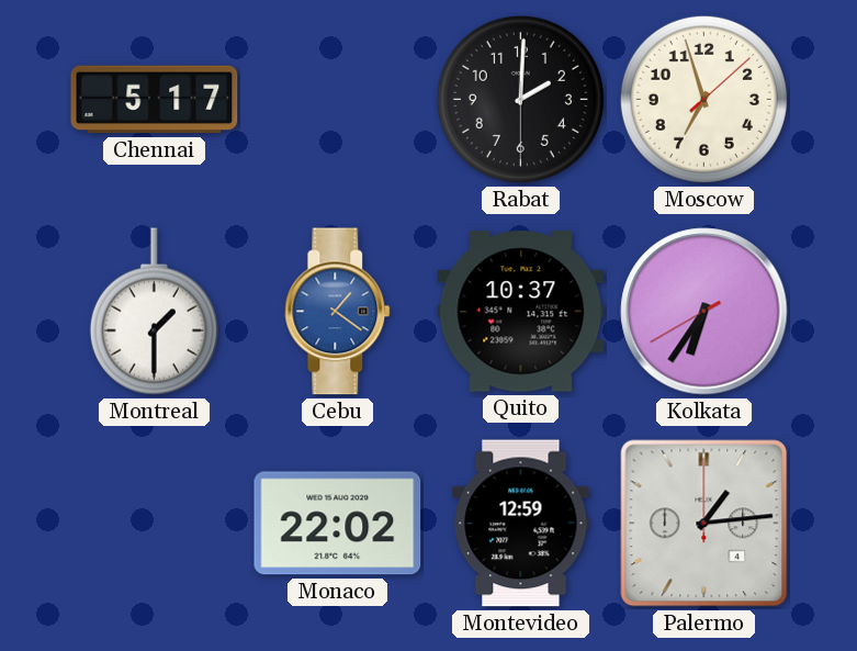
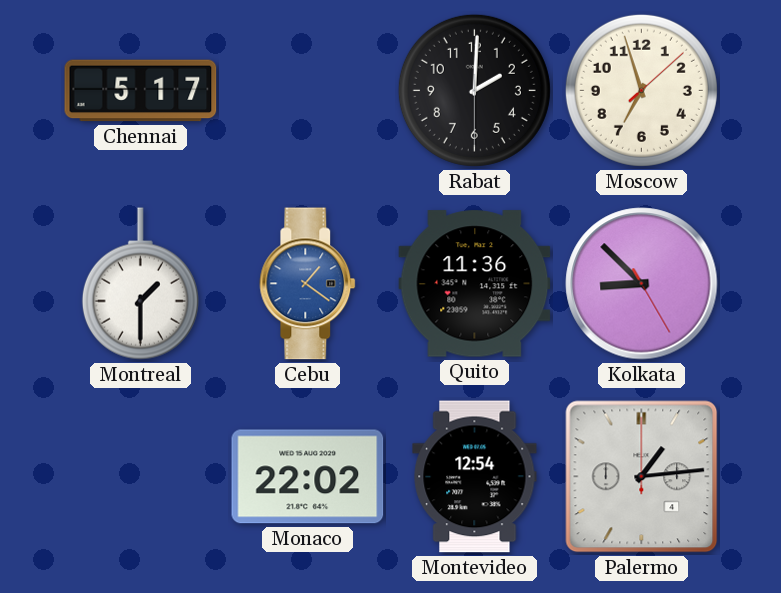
Quito: 10:37 -> 11:36
Kolkata: 6:35 -> 8:52
Montevideo: 12:59 -> 12:54
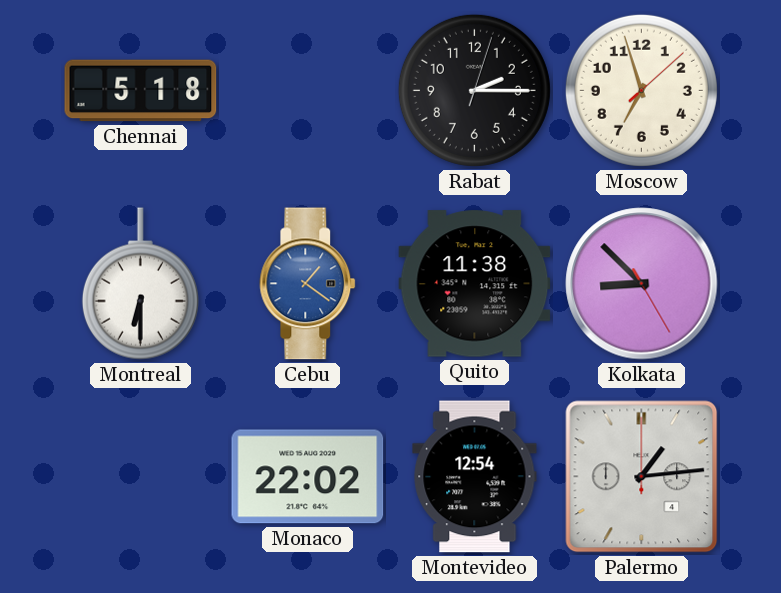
Chennai: 5:17 -> 5:18
Rabat: 2:00 -> 2:15
Montreal: 1:30 -> 6:30
Quito: 11:36 -> 11:38
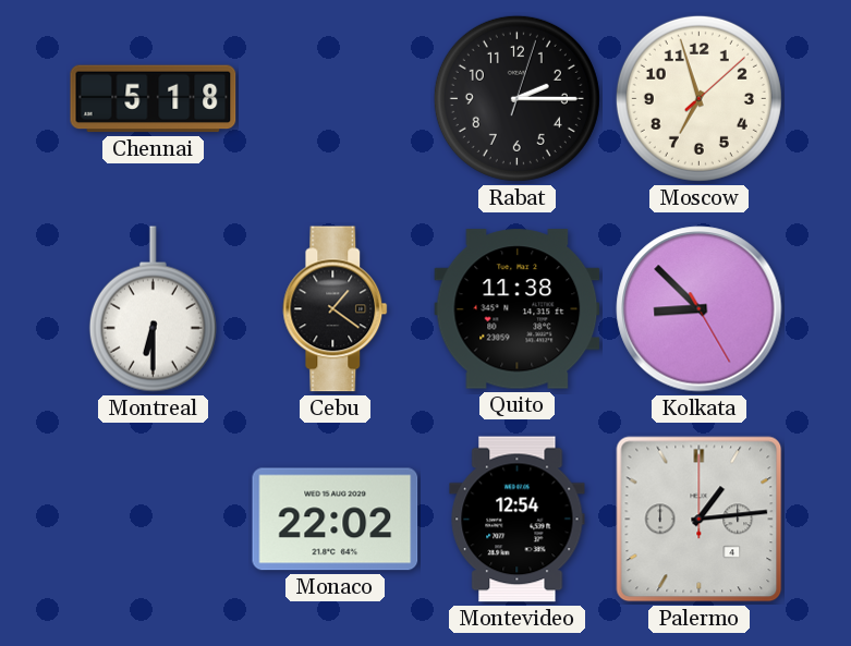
Cebu dial: blue -> black
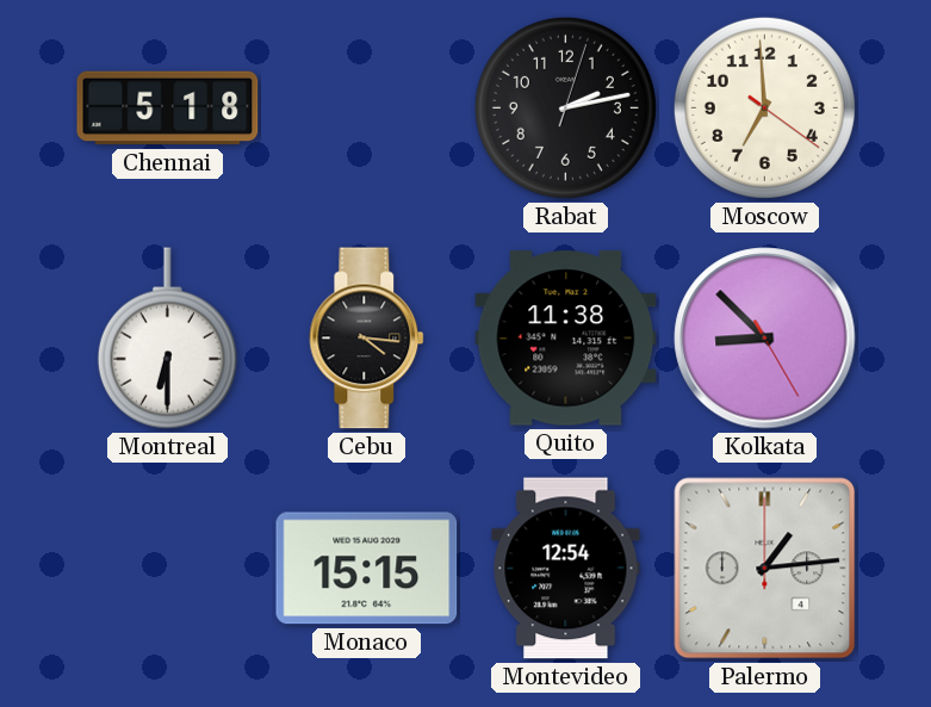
Rabat: 2:15 -> 2:13
Moscow: 6:57 -> 6:59
Cebu: 1:21 -> 4:16
Monaco: 22:02 -> 15:15
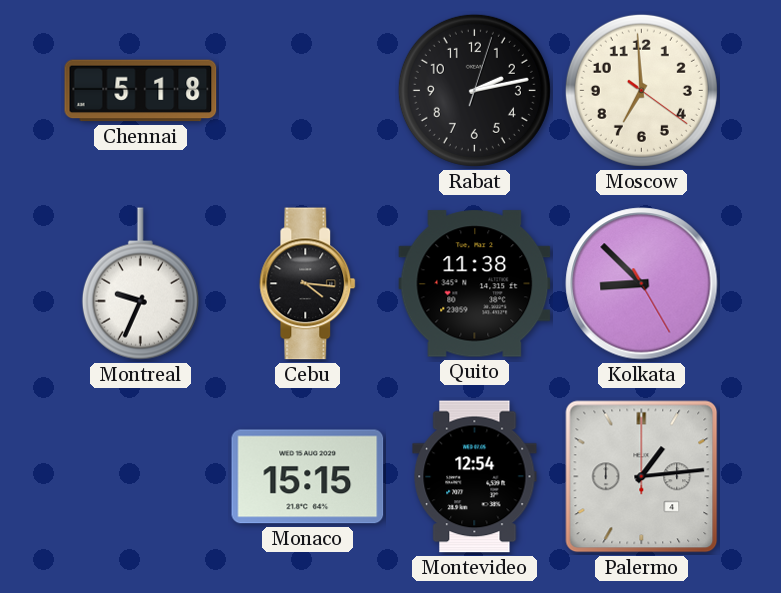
Montreal: 6:30 -> 9:34
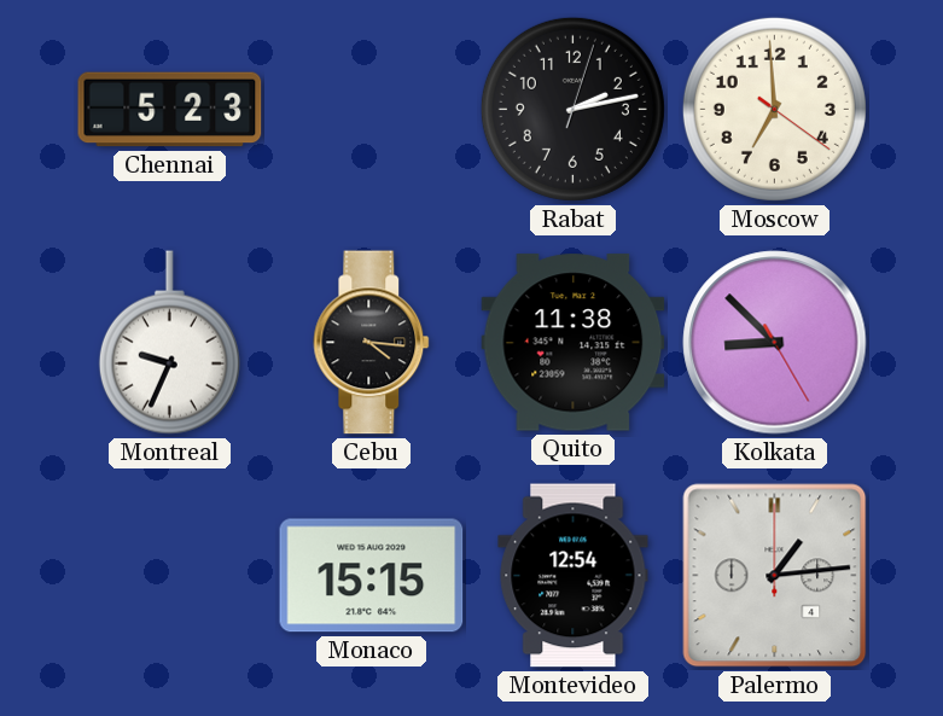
Chennai: 5:18 -> 5:23
